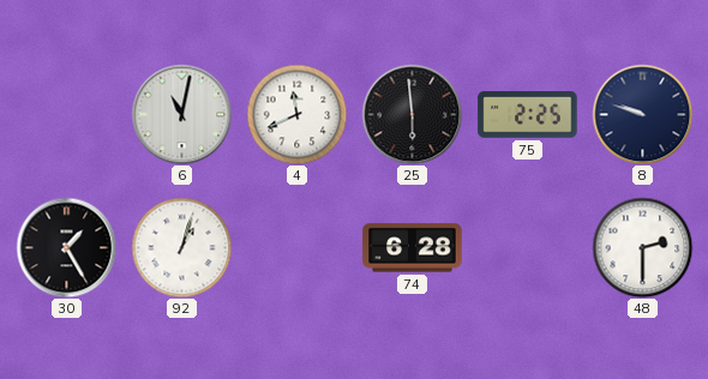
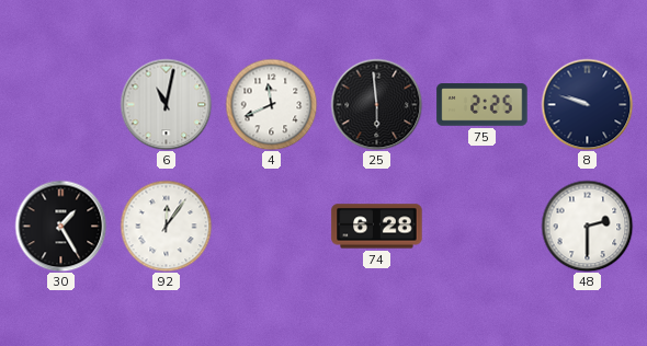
92: 1:03 -> 12:06
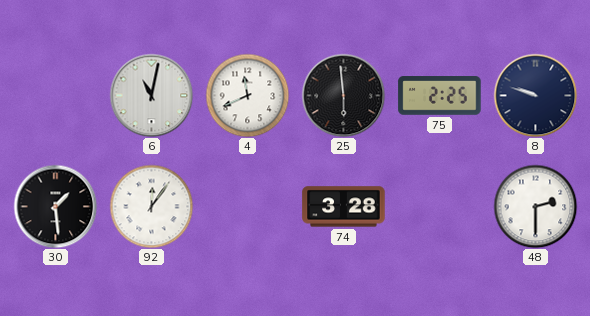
30: 1:25 -> 1:29
74: 6:28 -> 3:28
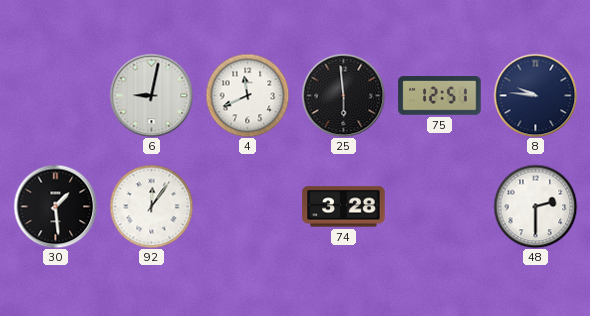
6: 11:02 -> 9:02
75: 2:25 -> 12:51
8: 9:48 -> 9:46
